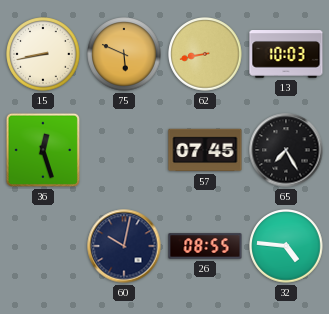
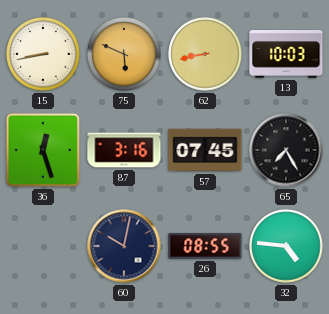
87: none -> 3:16
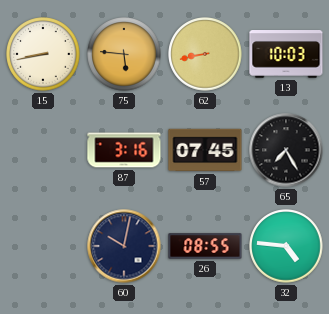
75: 5:49 -> 5:46
36: 12:27 -> none
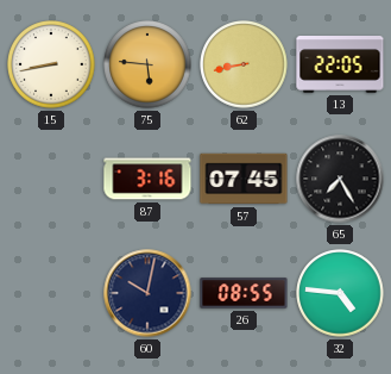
13: 10:03 -> 22:05
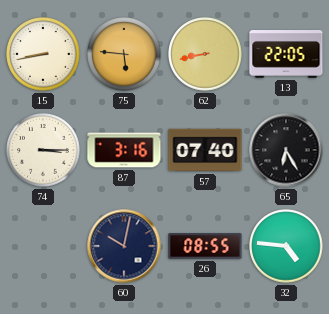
74: none -> 3:15
57: 07:45 -> 07:40
65: 7:25 -> 6:25
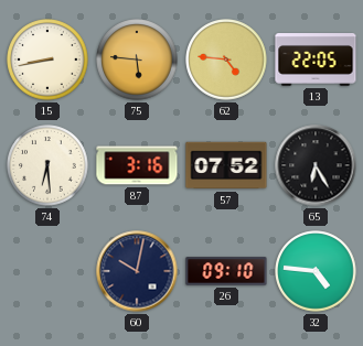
62: 8:43 -> 4:46
74: 3:15 -> 6:29
57: 07:40 -> 07:52
26: 08:55 -> 09:10
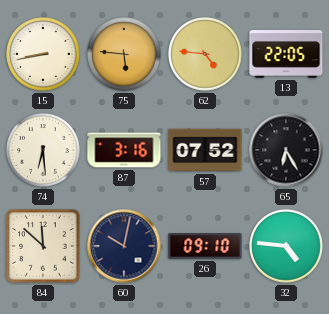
84: none -> 11:52
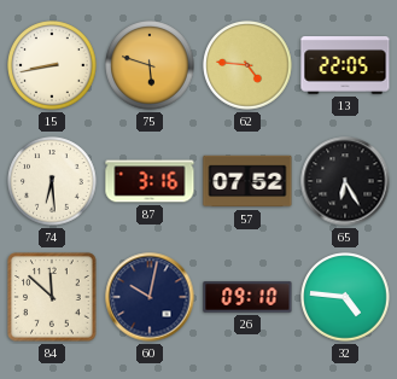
75: 5:46 -> 5:48
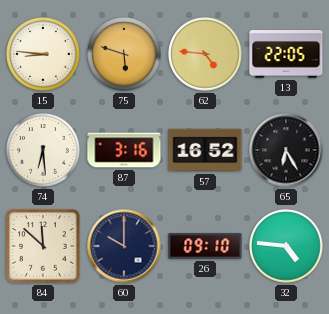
15: 8:43 -> 8:46
57: 07:52 -> 16:52
60: 10:02 -> 10:00
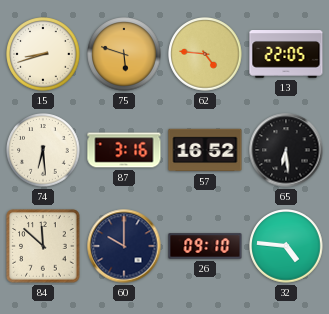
15: 8:46 -> 8:42
65: 6:25 -> 6:29
